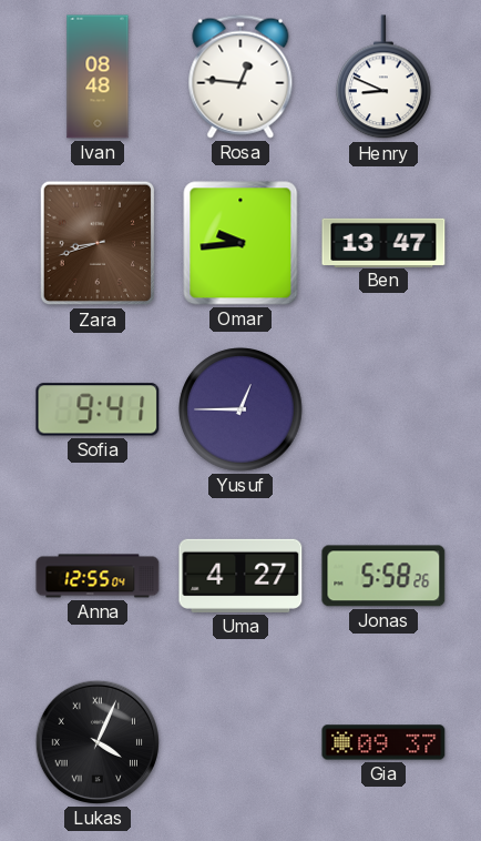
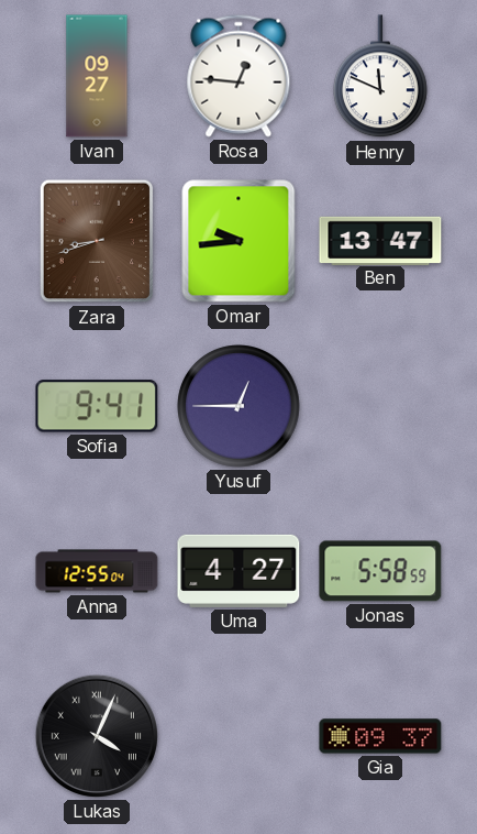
Ivan: 08:48 -> 09:27
Henry: 8:49 -> 11:49
Jonas: 5:58:26 -> 5:58:59
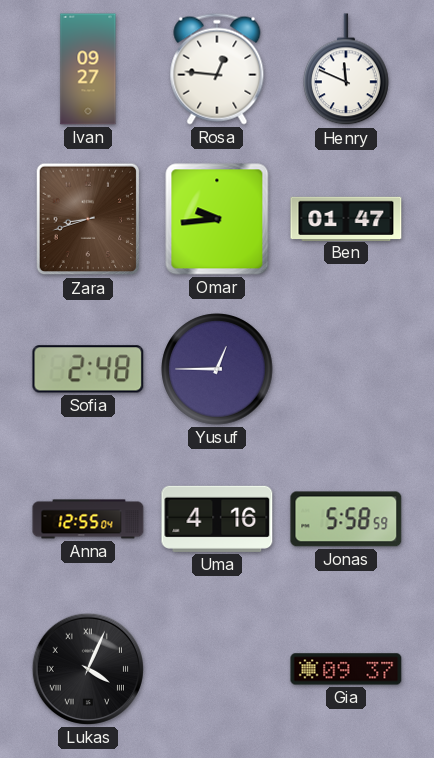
Ben: 13:47 -> 01:47
Sofia: 9:41 -> 2:48
Uma: 4:27 -> 4:16
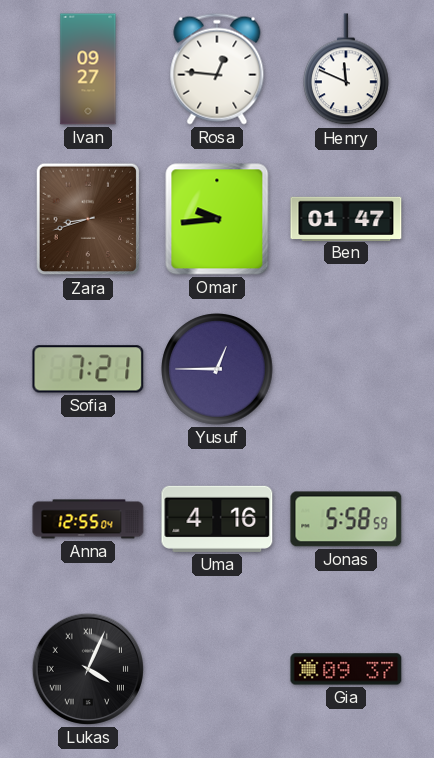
Sofia: 2:48 -> 7:21
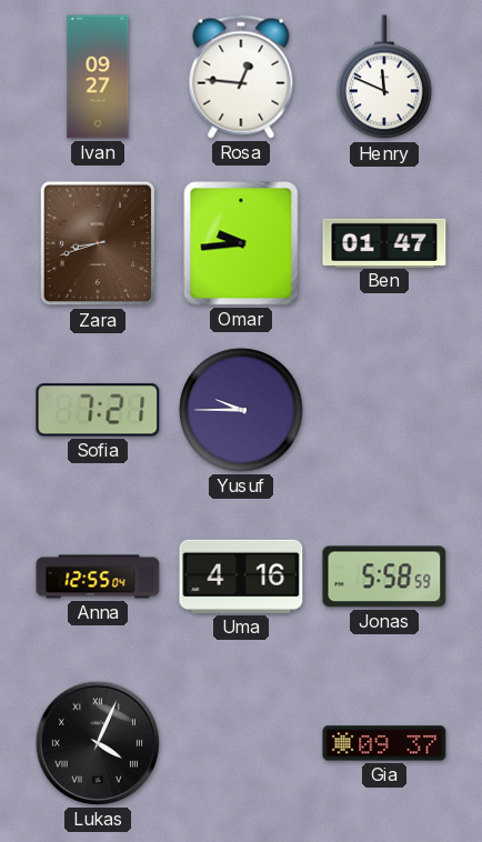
Yusuf: 12:45 -> 9:45
